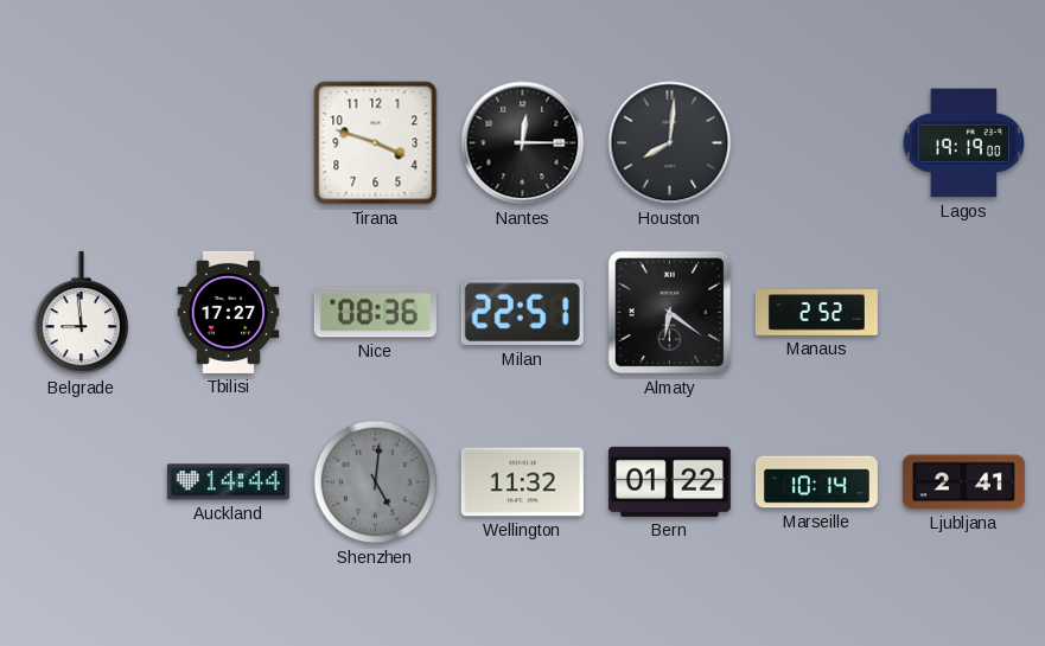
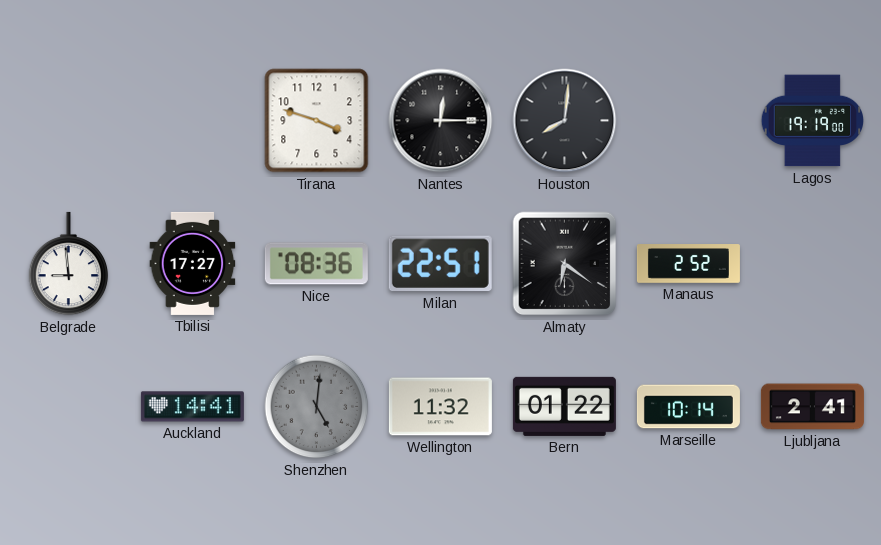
Auckland: 14:44 -> 14:41
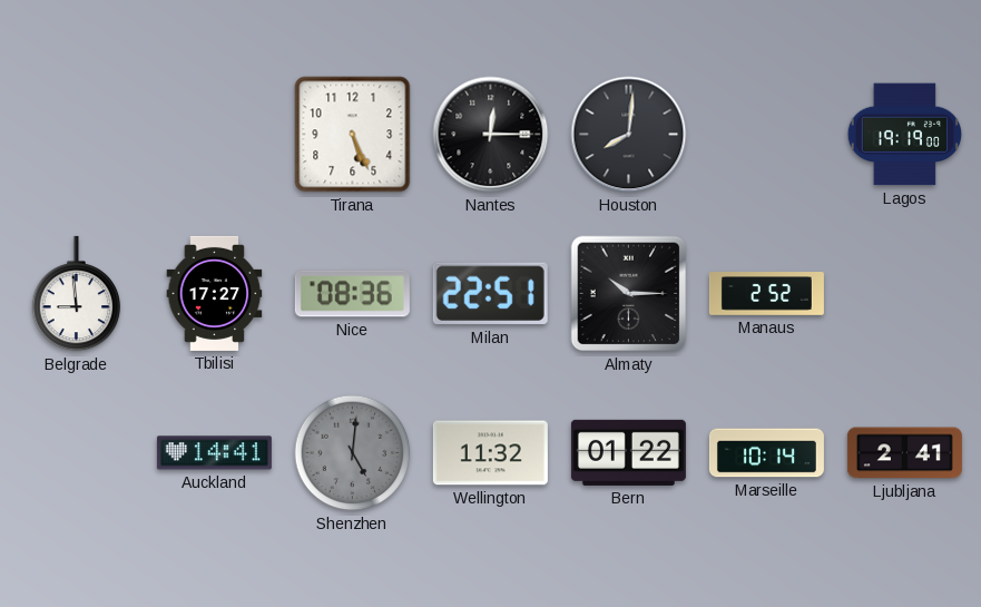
Tirana: 3:48 -> 5:26
Almaty: 6:21 -> 10:15
